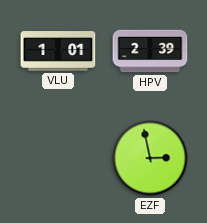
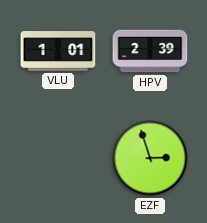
EZF: 2:58 -> 2:57
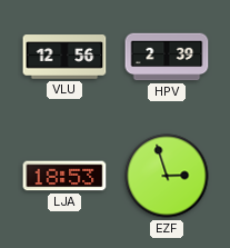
VLU: 1:01 -> 12:56
LJA: none -> 18:53
